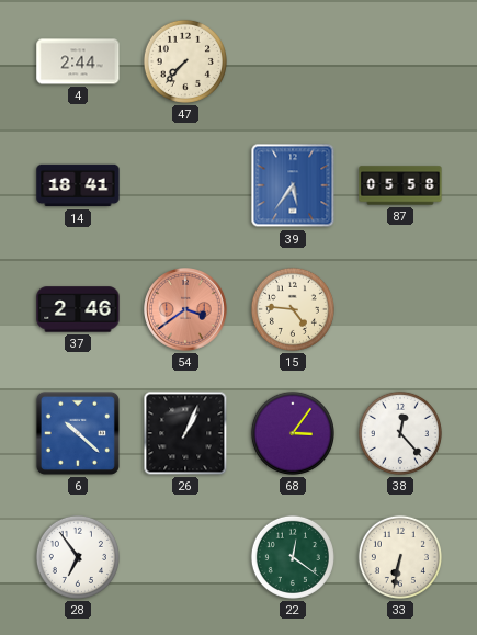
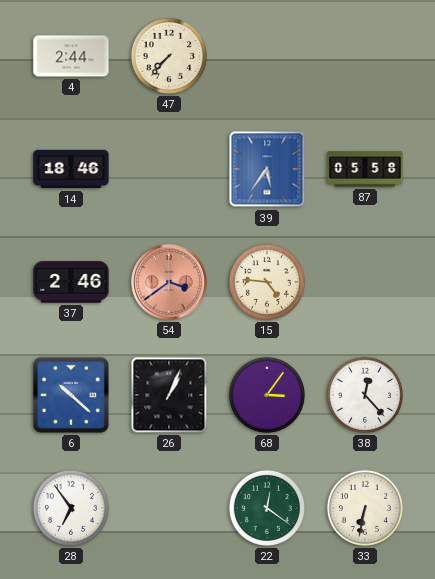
14: 18:41 -> 18:46
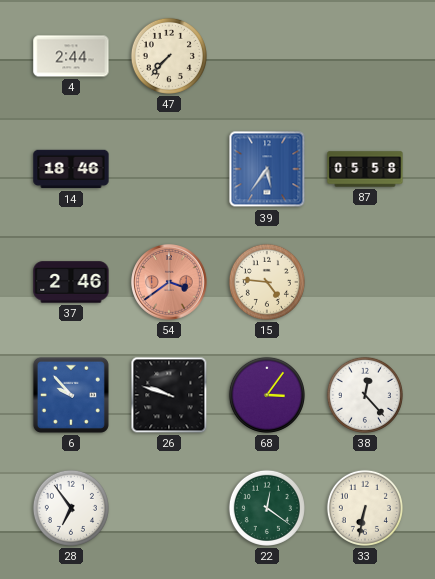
6: 10:22 -> 9:53
26: 1:04 -> 9:48
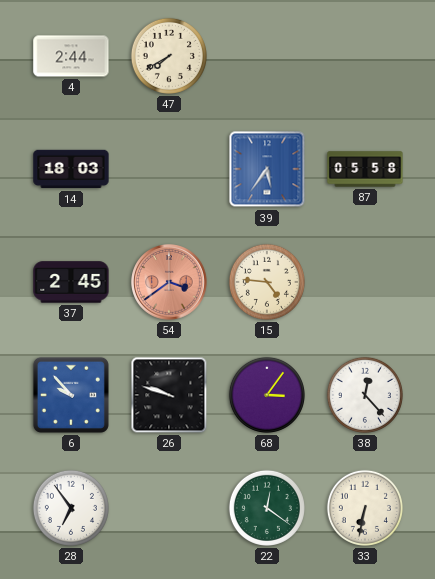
47: 7:37 -> 7:40
14: 18:46 -> 18:03
37: 2:46 -> 2:45
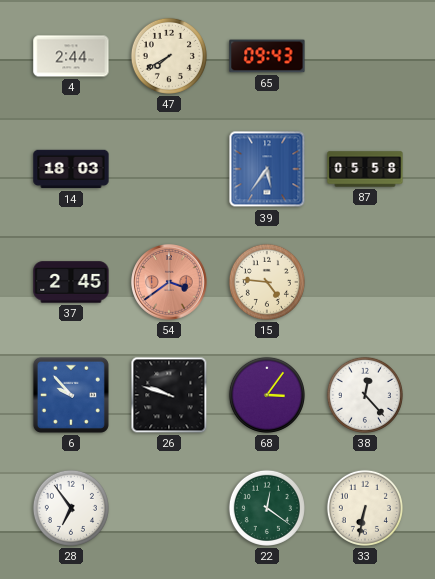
65: none -> 09:43
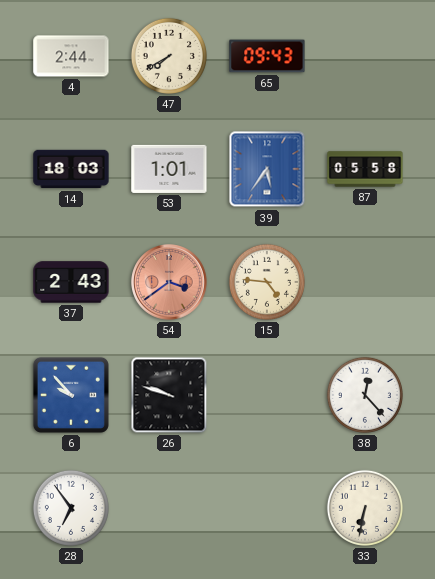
53: none -> 1:01
37: 2:45 -> 2:43
68: 3:06 -> none
22: 12:21 -> none
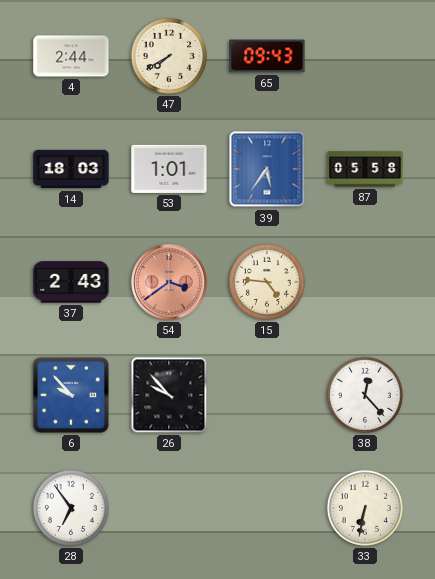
26: 9:48 -> 9:53
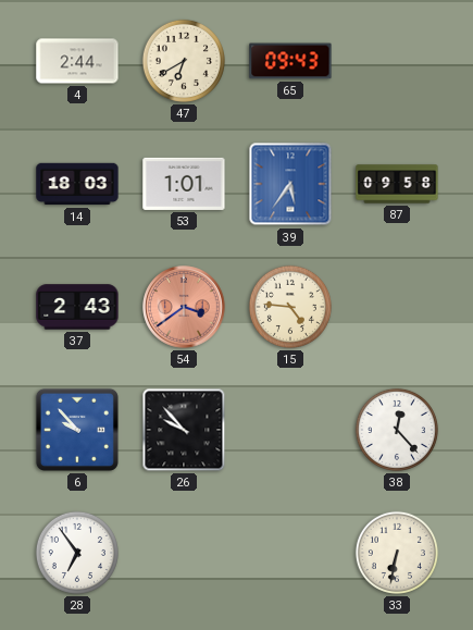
47: 7:40 -> 6:40
87: 05:58 -> 09:58
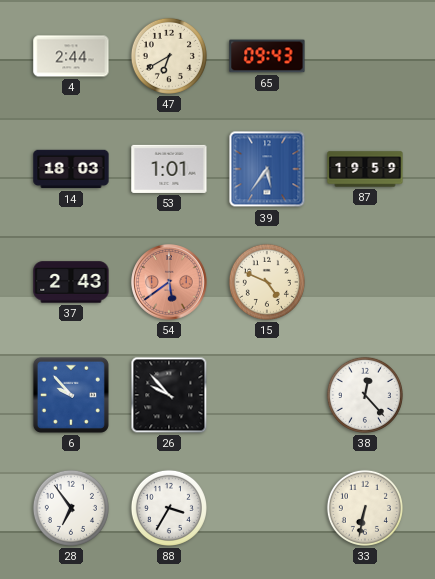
87: 09:58 -> 19:59
54: 3:39 -> 5:39
15: 4:46 -> 4:49
88: none -> 3:35
